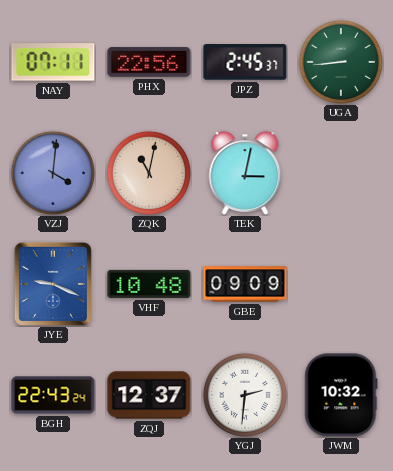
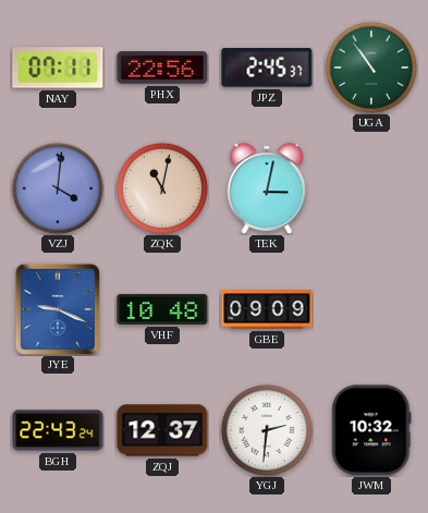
UGA: 8:44 -> 10:54
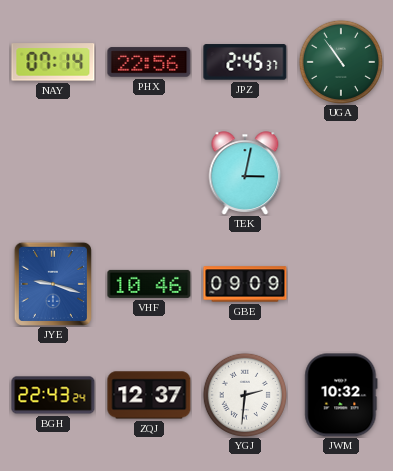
NAY: 07:11 -> 07:14
VZJ: 4:01 -> none
ZQK: 11:02 -> none
JYE: 9:19 -> 9:18
VHF: 10:48 -> 10:46
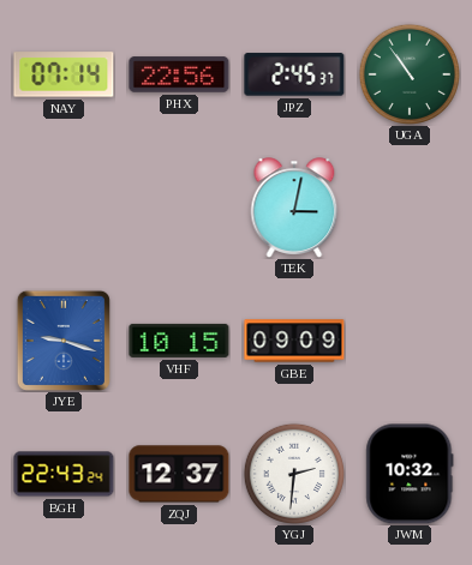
VHF: 10:46 -> 10:15
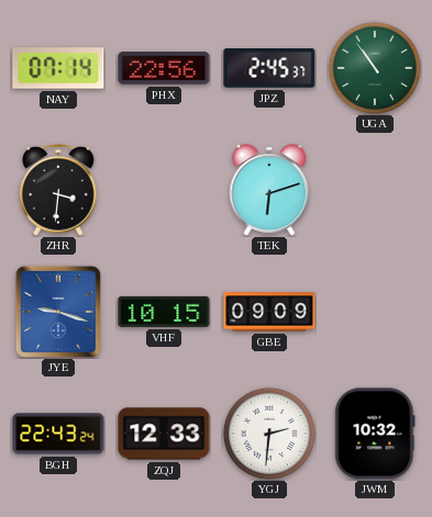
ZHR: none -> 3:31
TEK: 3:02 -> 6:12
ZQJ: 12:37 -> 12:33
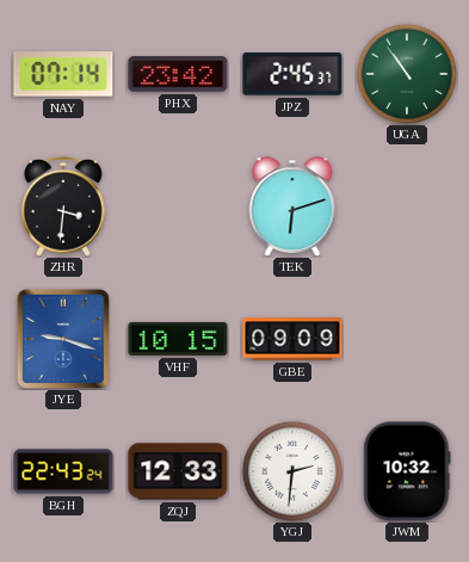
PHX: 22:56 -> 23:42
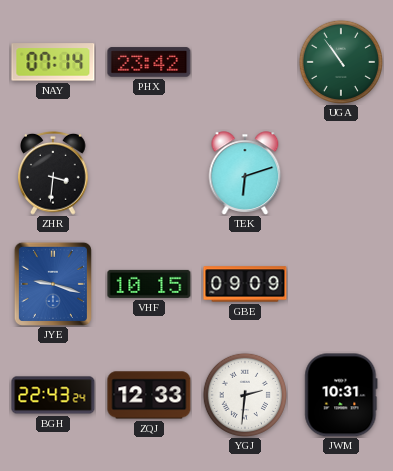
JPZ: 2:45 -> none
JWM: 10:32 -> 10:31
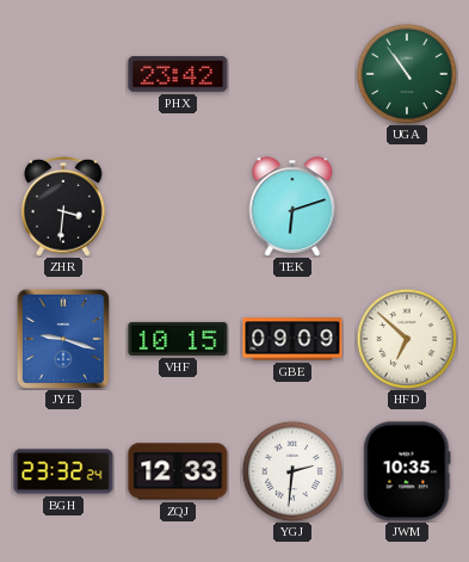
NAY: 07:14 -> none
HFD: none -> 6:52
BGH: 22:43 -> 23:32
JWM: 10:31 -> 10:35
